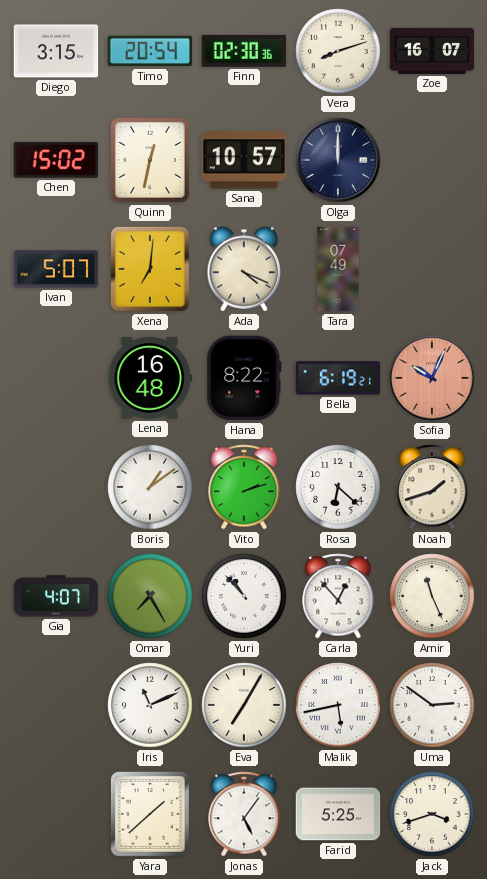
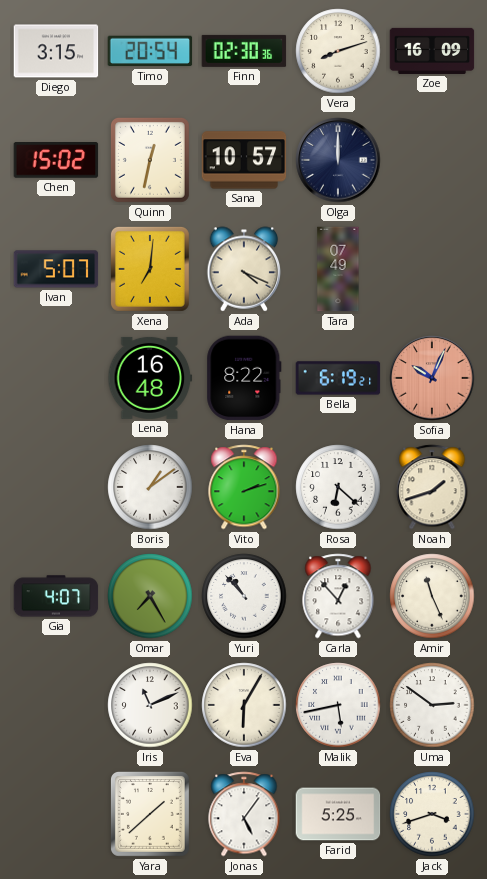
Zoe: 16:07 -> 16:09
Eva: 7:05 -> 6:05
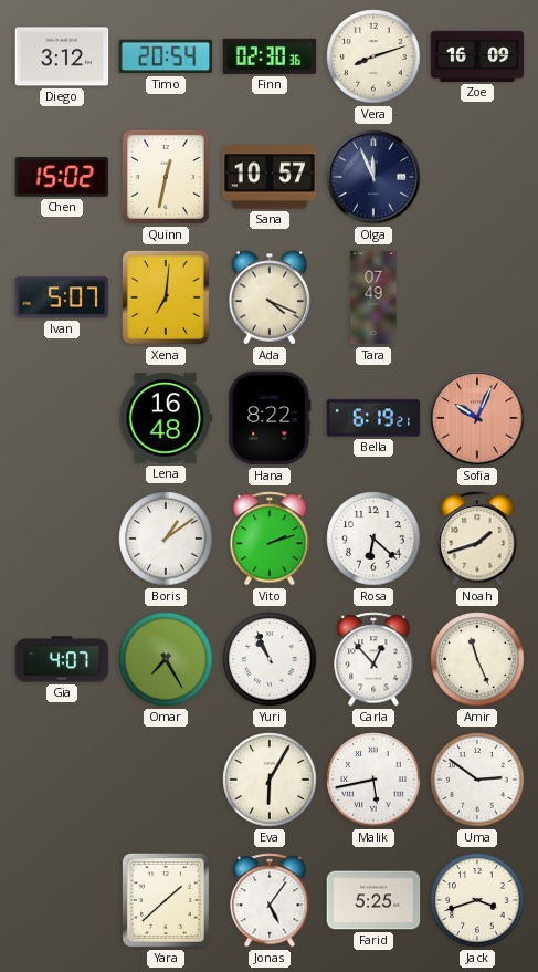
Diego: 3:15 -> 3:12
Olga: 12:00 -> 11:56
Yuri: 10:53 -> 10:56
Iris: 11:11 -> none
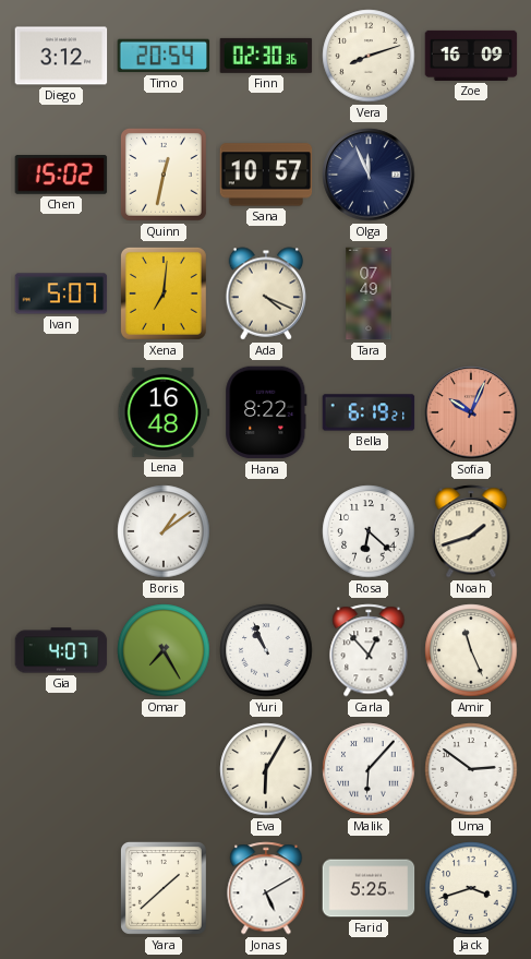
Vito: 2:12 -> none
Malik: 5:43 -> 6:07
Jonas: 5:06 -> 5:10
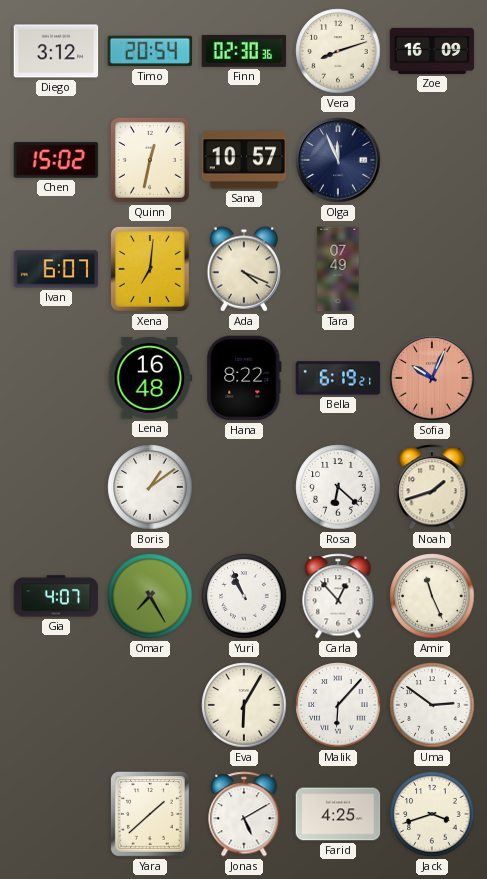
Ivan: 5:07 -> 6:07
Farid: 5:25 -> 4:25
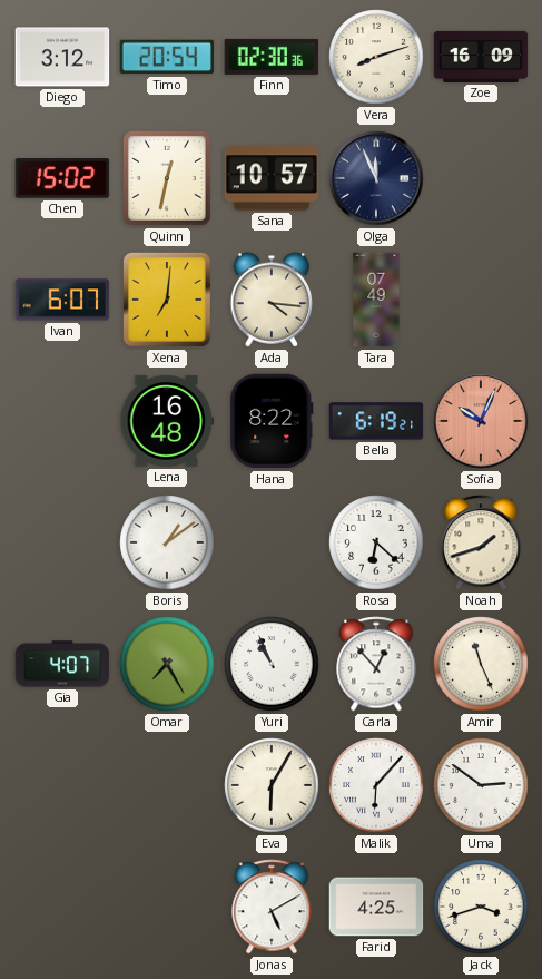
Ada: 4:19 -> 4:16
Yara: 1:38 -> none
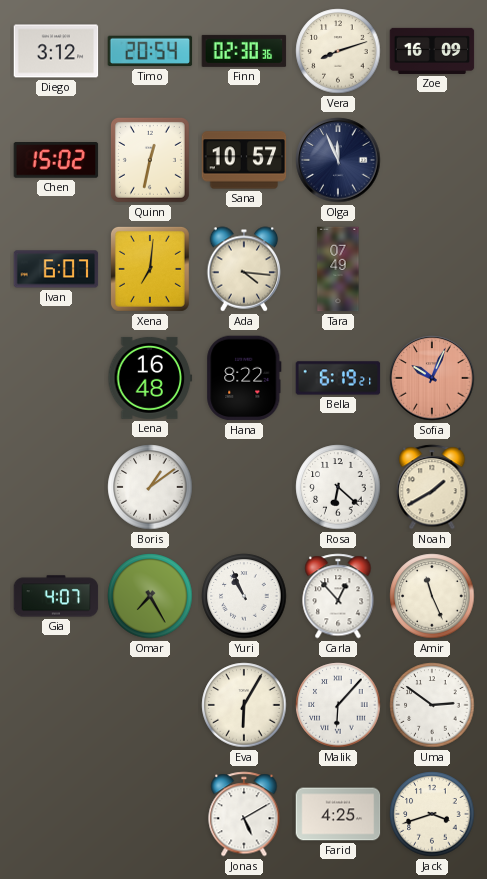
Noah: 1:42 -> 1:40
